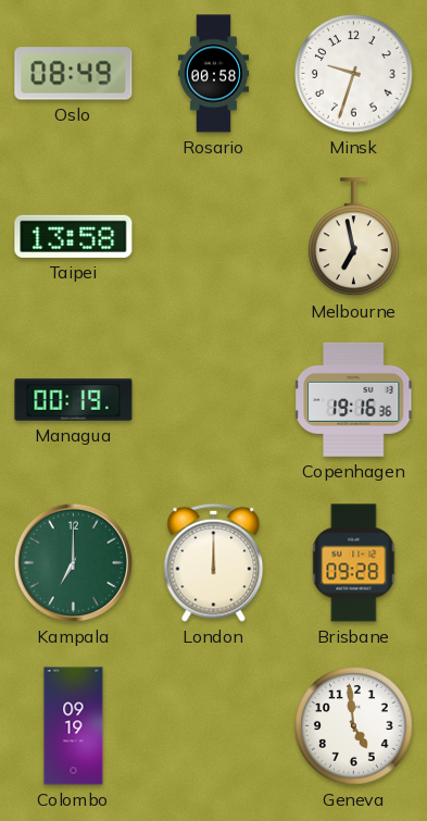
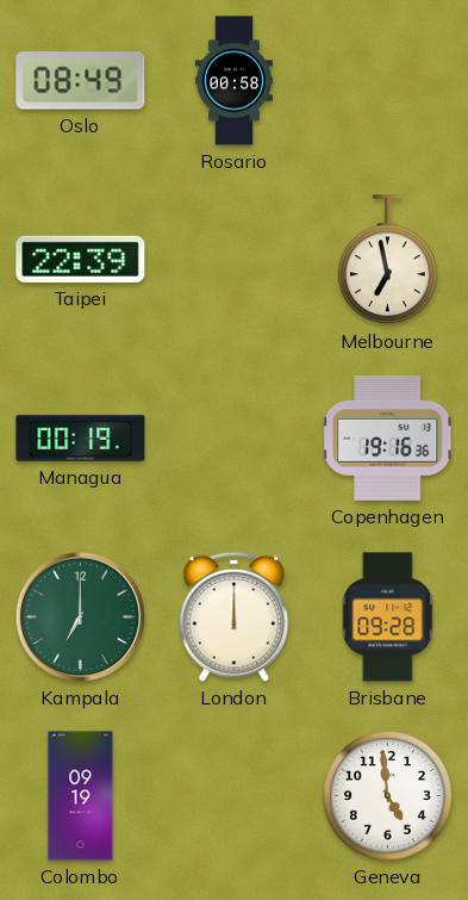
Minsk: 9:33 -> none
Taipei: 13:58 -> 22:39
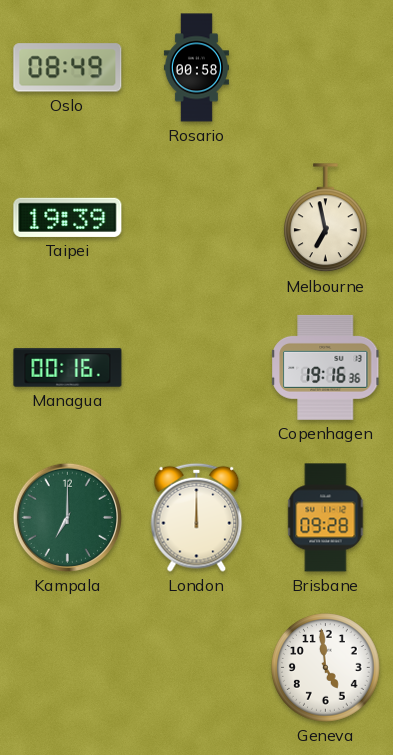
Taipei: 22:39 -> 19:39
Managua: 00:19 -> 00:16
Colombo: 09:19 -> none
